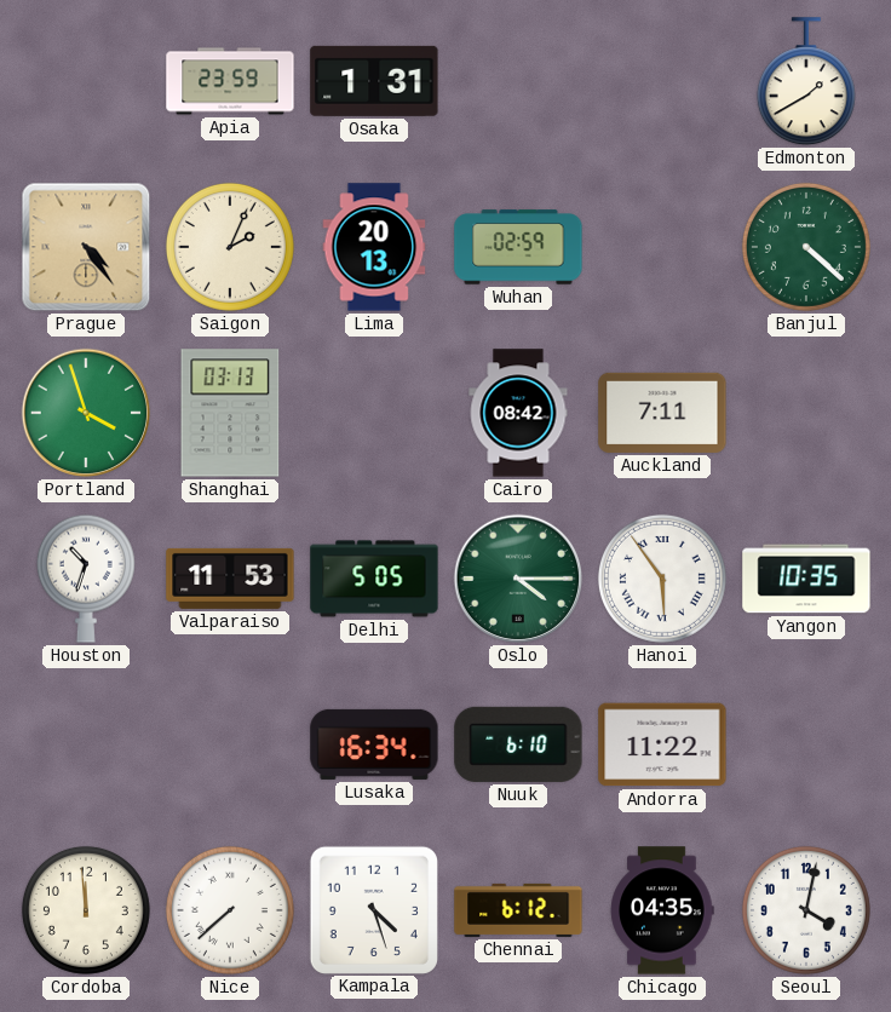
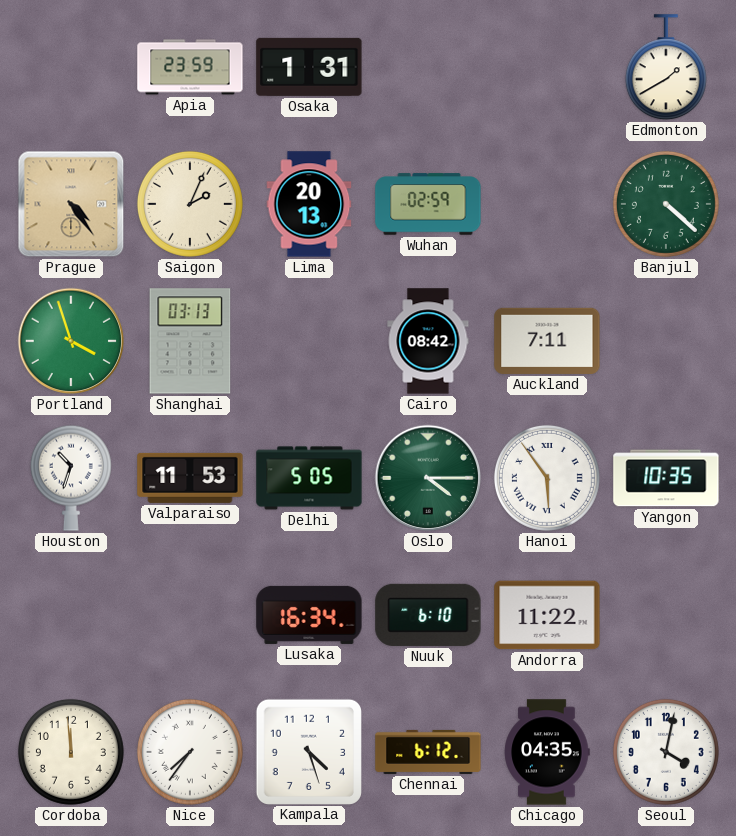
Nice: 7:38 -> 7:36
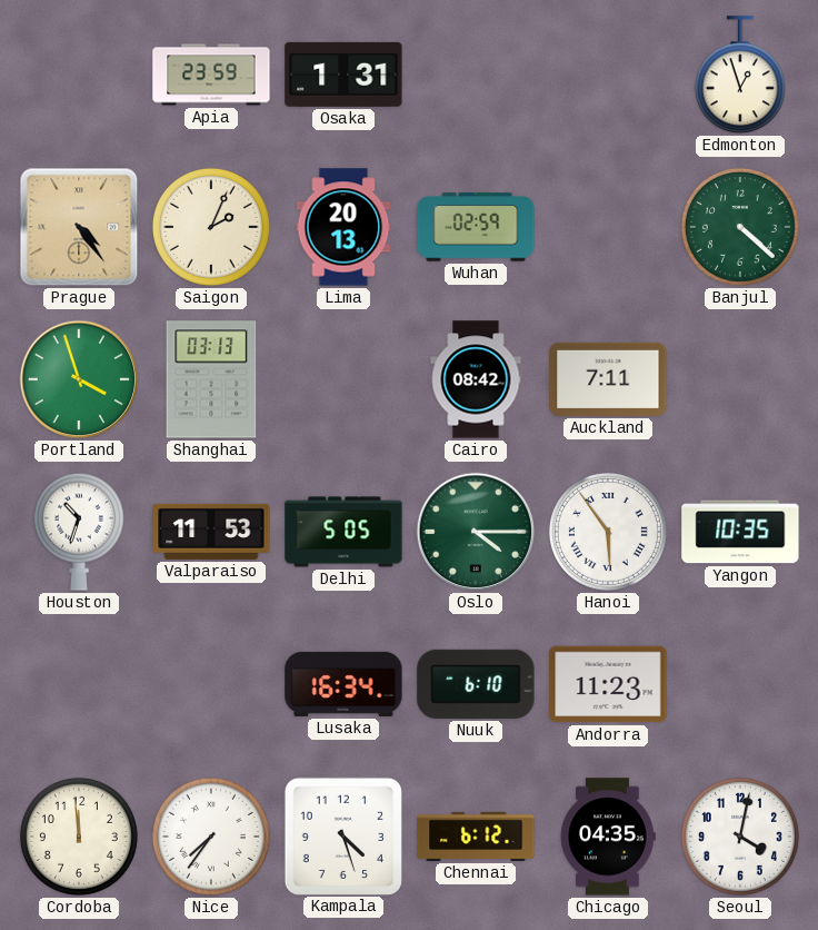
Edmonton: 1:40 -> 12:57
Andorra: 11:22 -> 11:23
